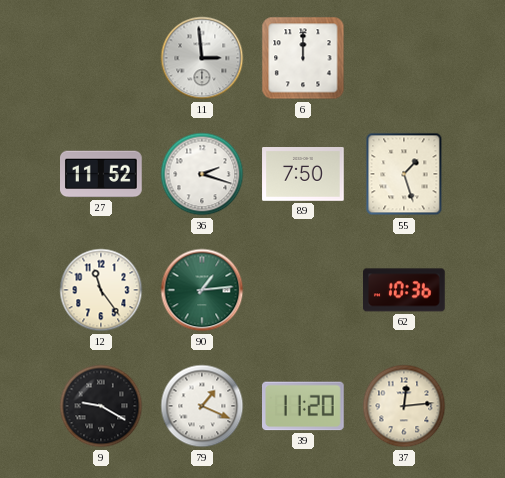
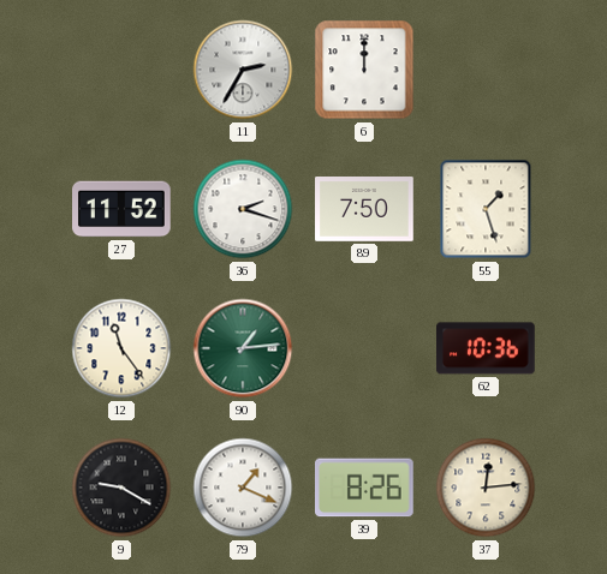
11: 2:59 -> 2:35
39: 11:20 -> 8:26
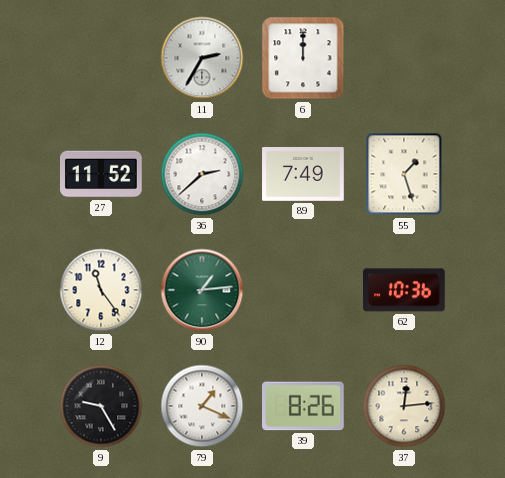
36: 2:18 -> 2:38
89: 7:50 -> 7:49
9: 9:20 -> 9:25
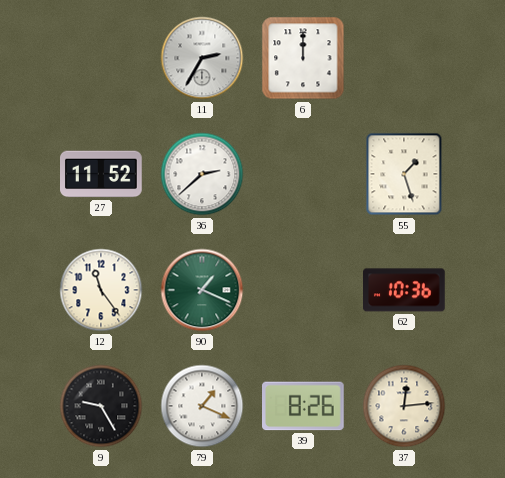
89: 7:49 -> none
90: 1:14 -> 1:19
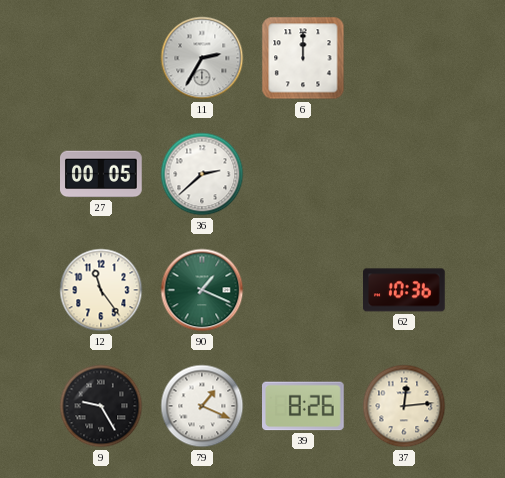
27: 11:52 -> 00:05
55: 1:27 -> none
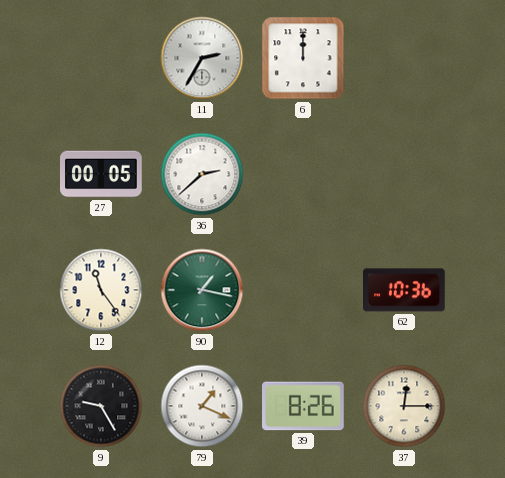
90: 1:19 -> 1:17
37: 12:14 -> 12:15
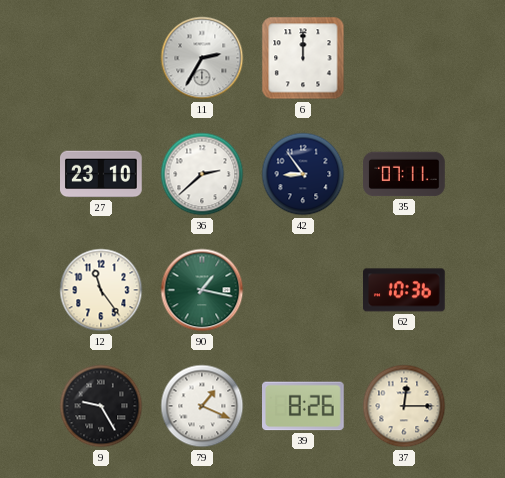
27: 00:05 -> 23:10
42: none -> 8:54
35: none -> 07:11
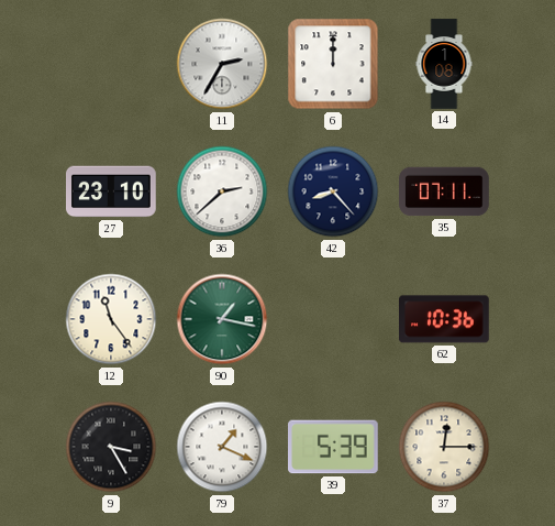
14: none -> 1:08
42: 8:54 -> 8:23
9: 9:25 -> 3:25
39: 8:26 -> 5:39
